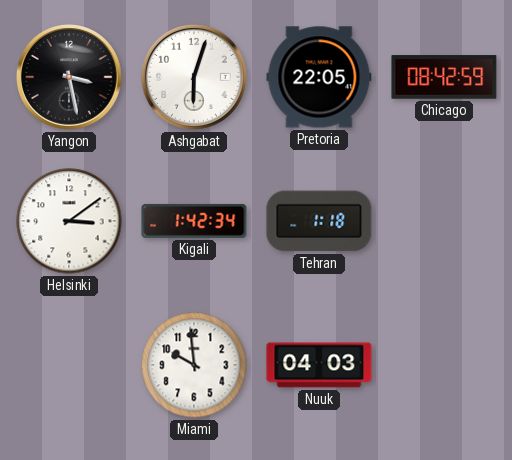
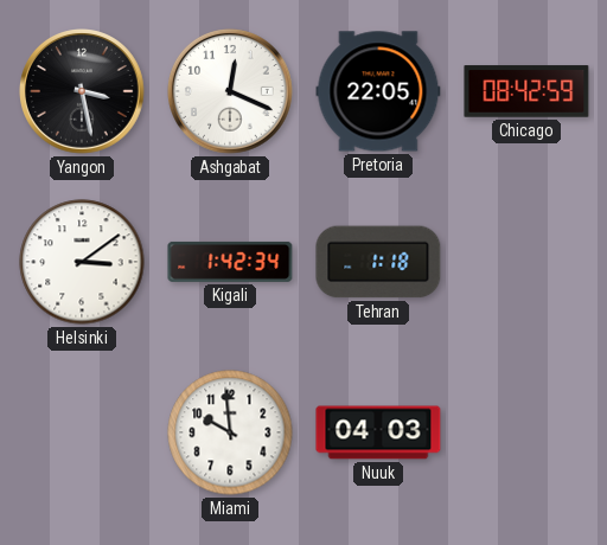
Ashgabat: 6:03 -> 12:19
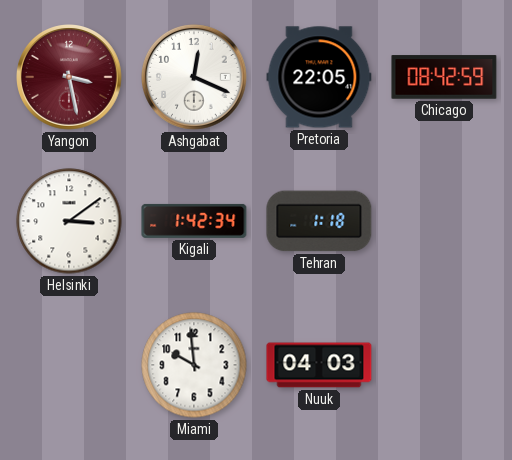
Yangon dial: black -> burgundy
